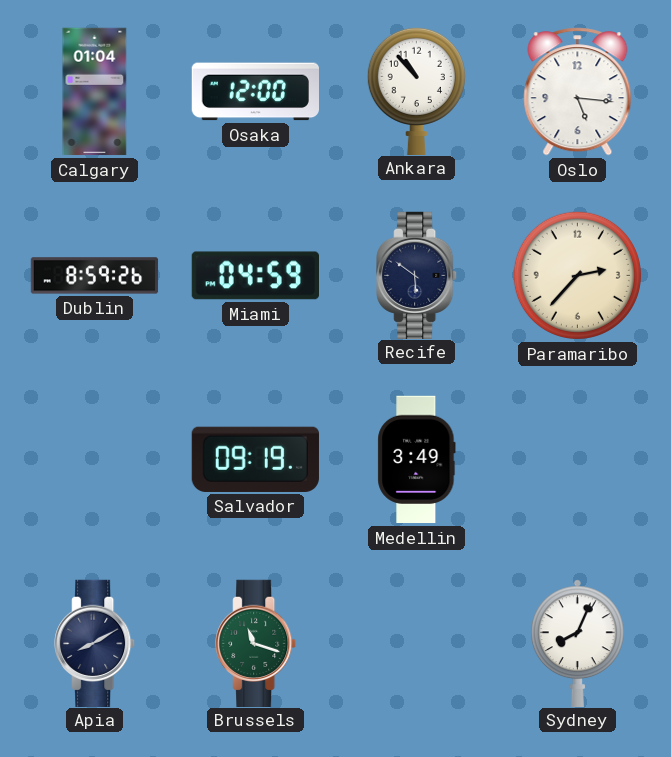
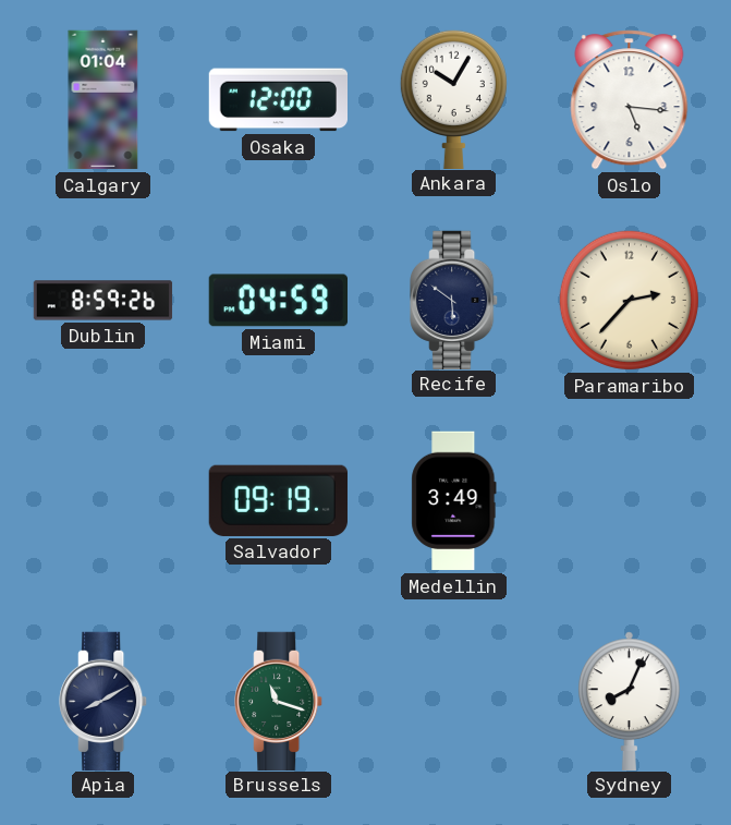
Ankara: 10:53 -> 10:05
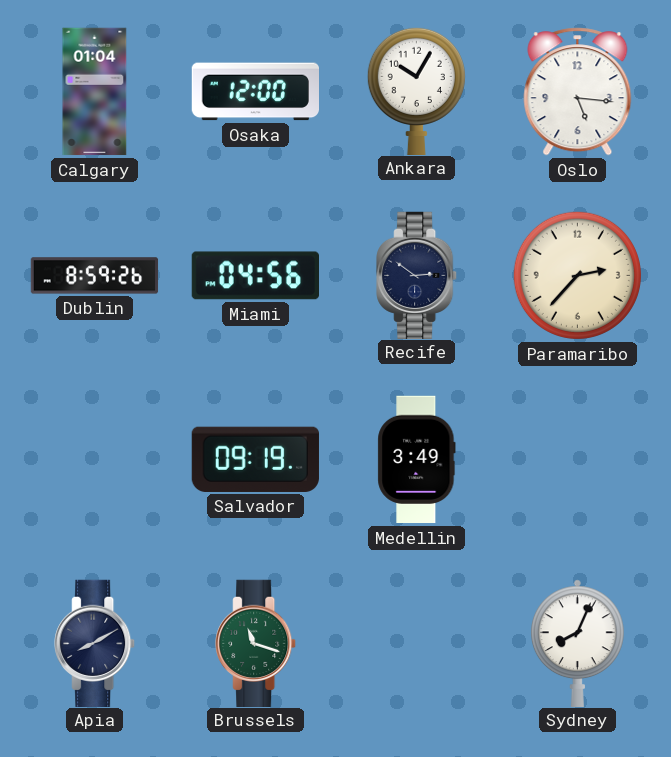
Miami: 04:59 -> 04:56
Recife: 5:51 -> 2:51
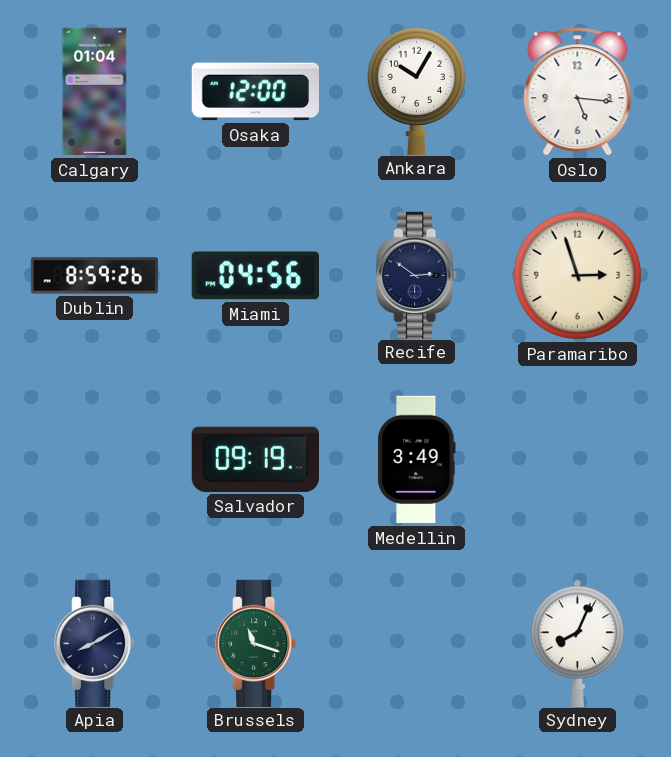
Paramaribo: 2:37 -> 2:57
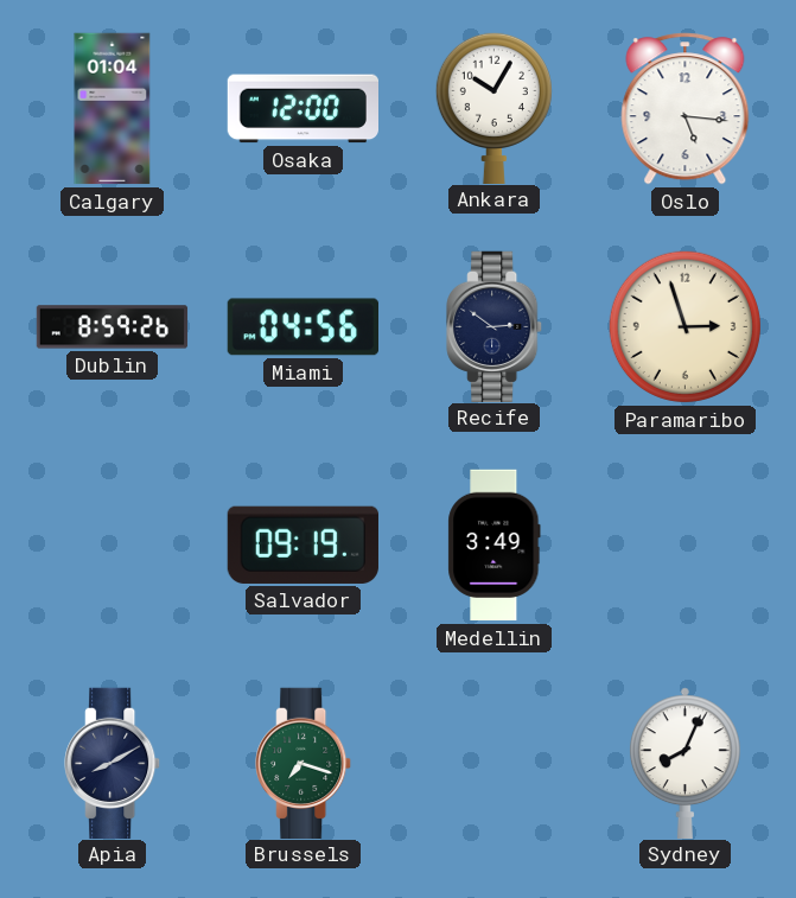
Brussels: 11:18 -> 7:18
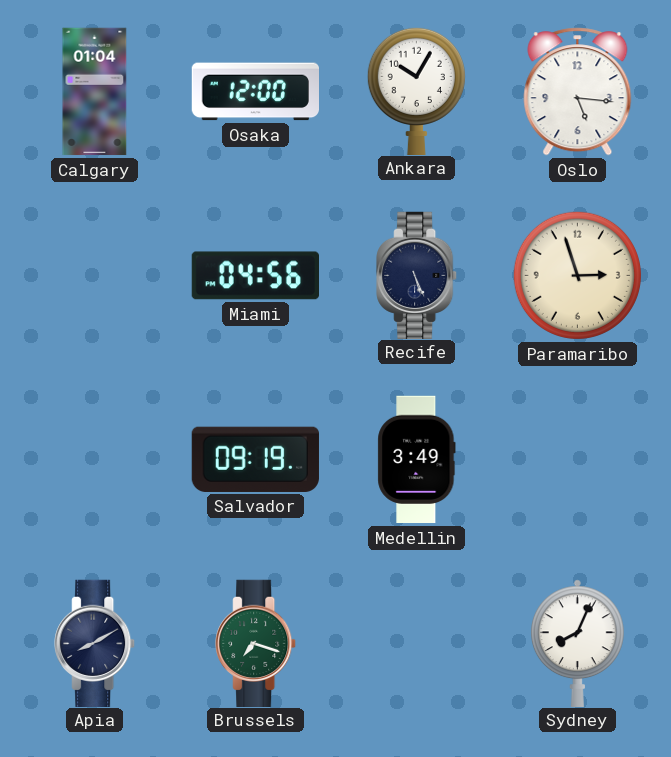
Dublin: 8:59 -> none
Recife: 2:51 -> 5:26
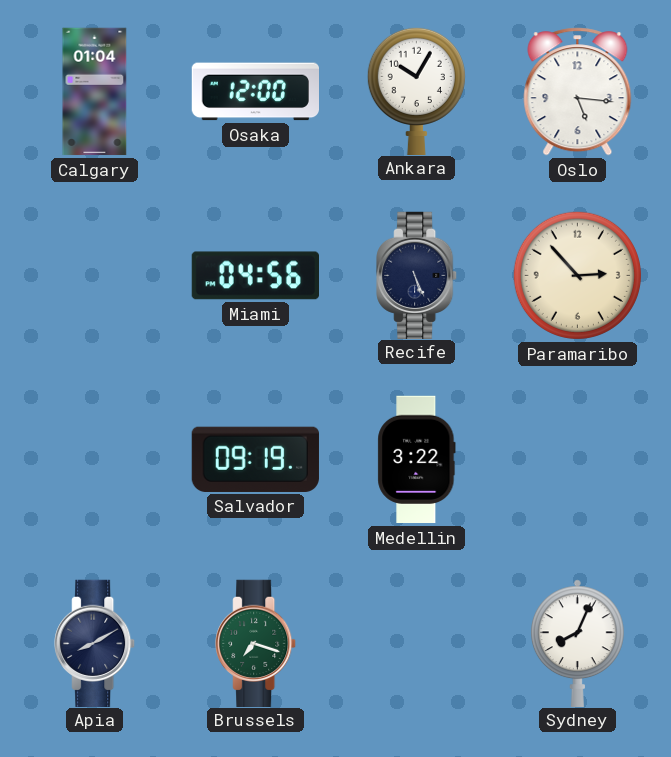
Paramaribo: 2:57 -> 2:53
Medellin: 3:49 -> 3:22
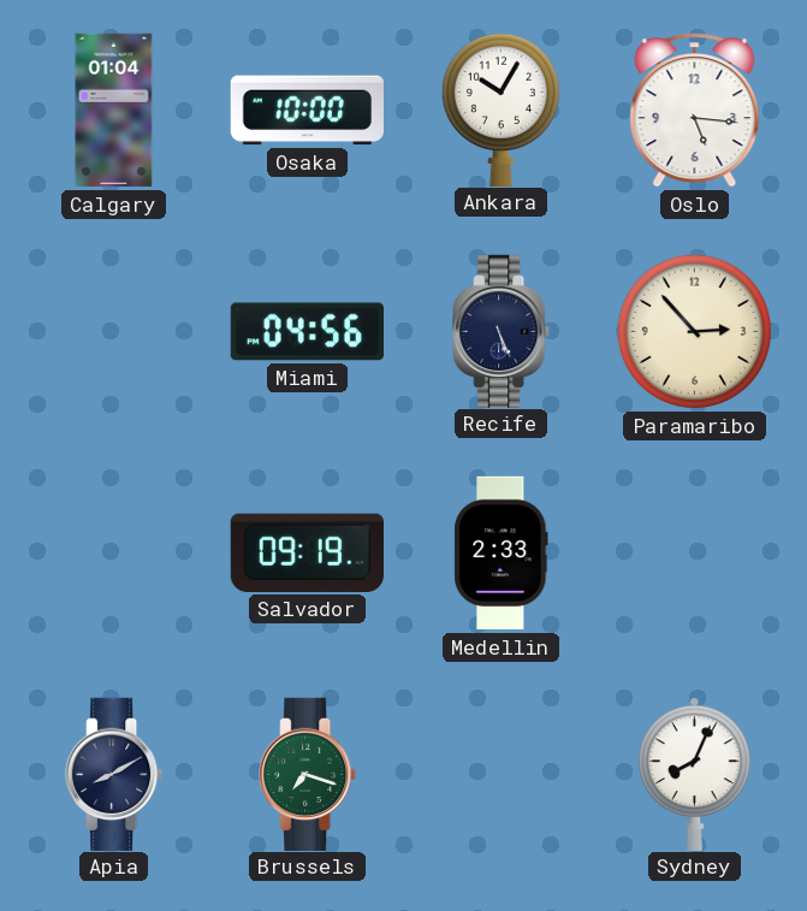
Osaka: 12:00 -> 10:00
Medellin: 3:22 -> 2:33
